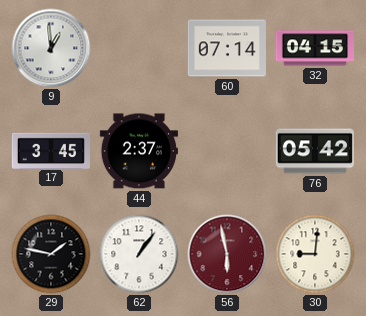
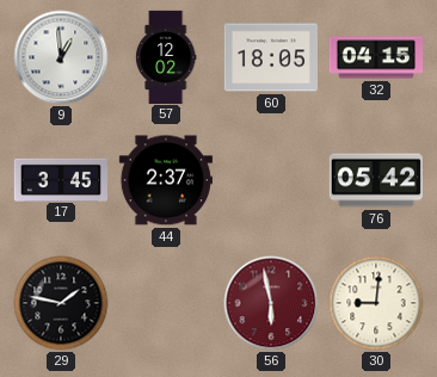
57: none -> 12:02
60: 07:14 -> 18:05
62: 1:06 -> none
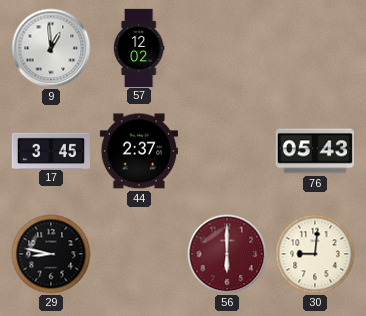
60: 18:05 -> none
32: 04:15 -> none
76: 05:42 -> 05:43
29: 1:47 -> 8:47
56: 5:58 -> 6:00
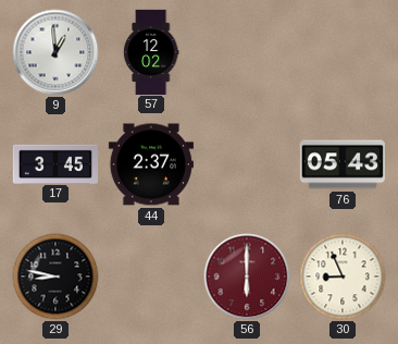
30: 9:01 -> 8:56
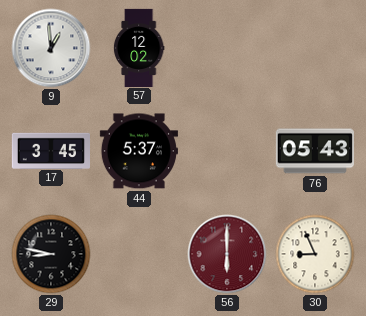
44: 2:37 -> 5:37
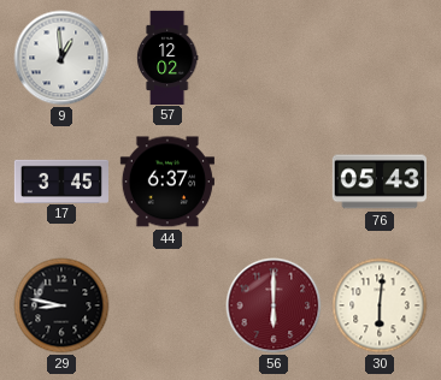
44: 5:37 -> 6:37
30: 8:56 -> 6:01
